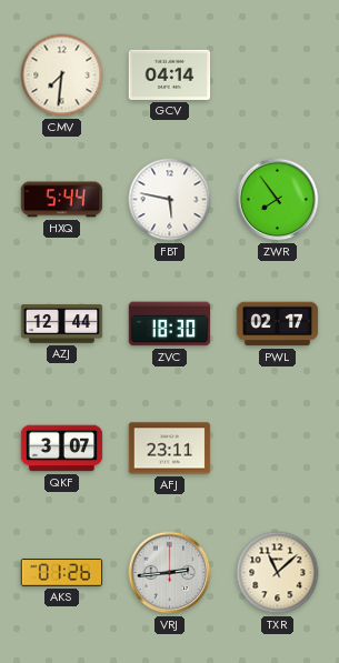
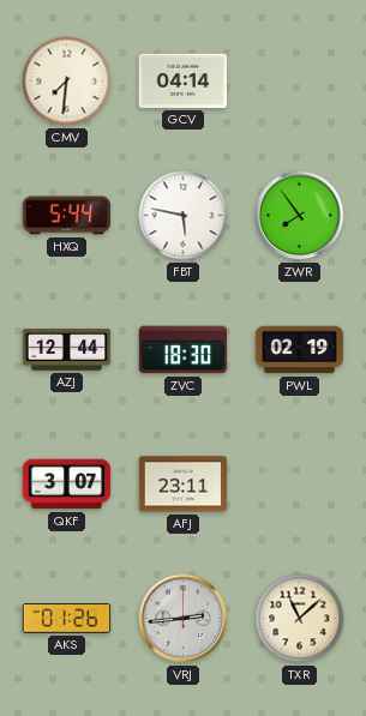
PWL: 02:17 -> 02:19
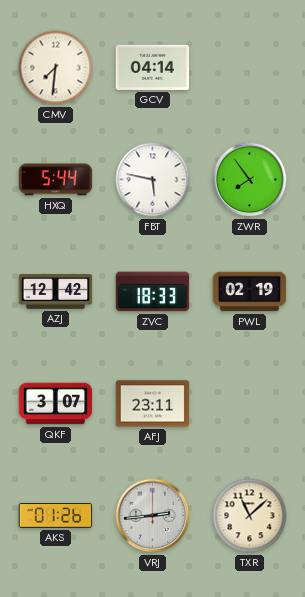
AZJ: 12:44 -> 12:42
ZVC: 18:30 -> 18:33
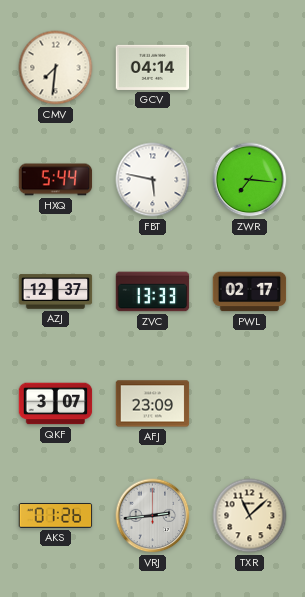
ZWR: 7:54 -> 7:16
AZJ: 12:42 -> 12:37
ZVC: 18:33 -> 13:33
PWL: 02:19 -> 02:17
AFJ: 23:11 -> 23:09
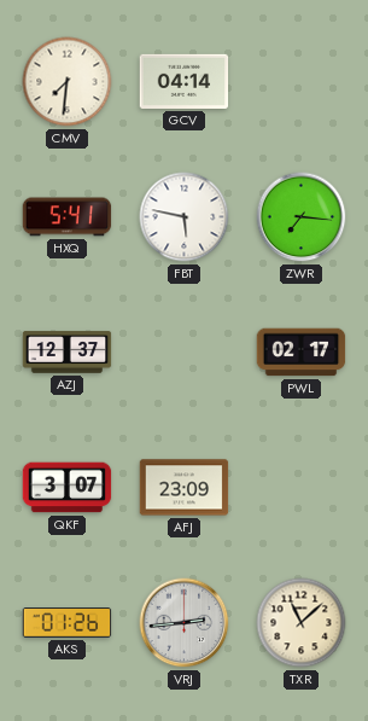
HXQ: 5:44 -> 5:41
ZVC: 13:33 -> none
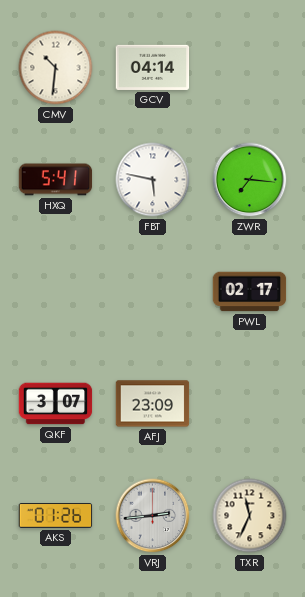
CMV: 7:31 -> 10:31
AZJ: 12:37 -> none
TXR: 11:08 -> 11:34
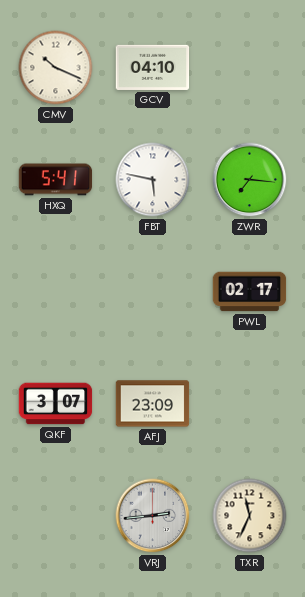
CMV: 10:31 -> 10:19
GCV: 04:14 -> 04:10
AKS: 01:26 -> none
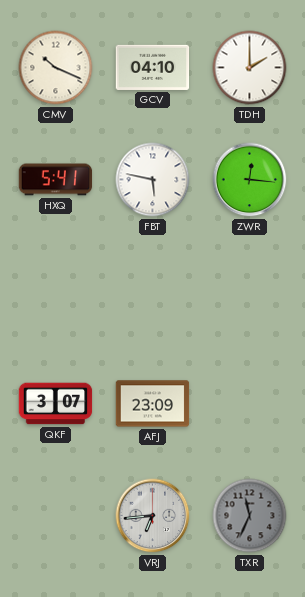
TDH: none -> 2:00
ZWR: 7:16 -> 12:16
PWL: 02:17 -> none
VRJ: 2:44 -> 6:44
TXR dial: cream -> grey
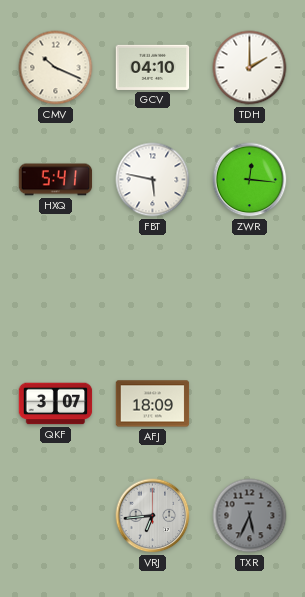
AFJ: 23:09 -> 18:09
TXR: 11:34 -> 5:34
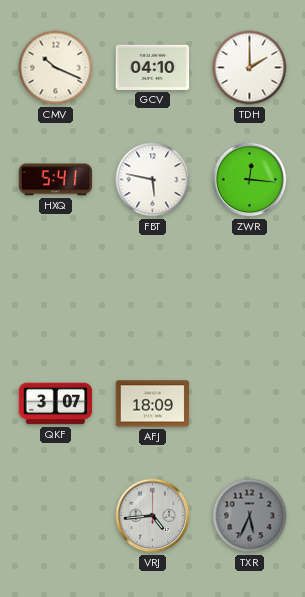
VRJ: 6:44 -> 4:44
